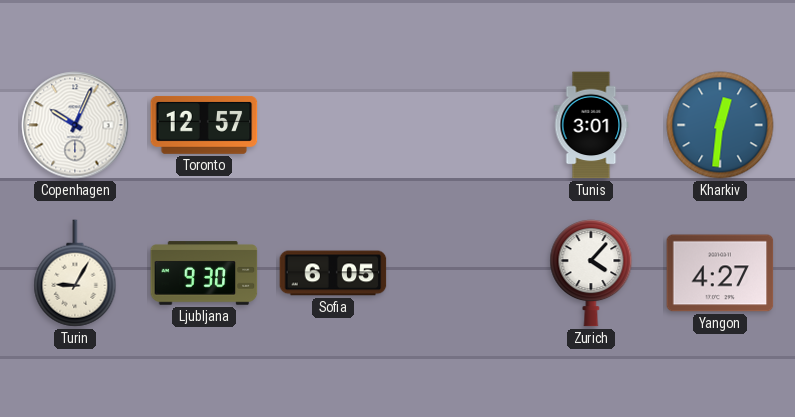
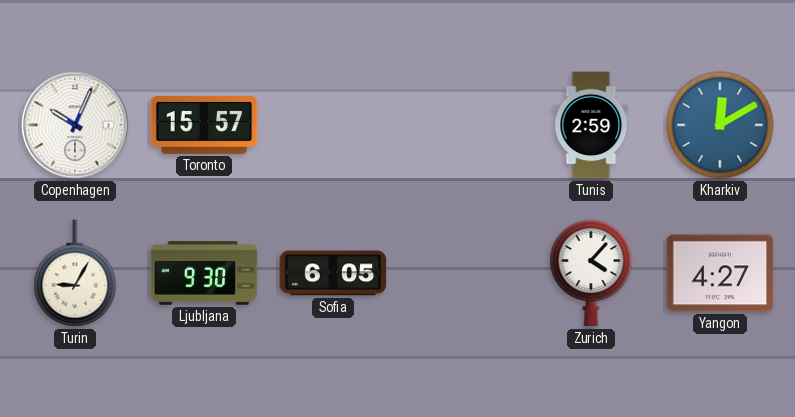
Toronto: 12:57 -> 15:57
Tunis: 3:01 -> 2:59
Kharkiv: 12:31 -> 12:10
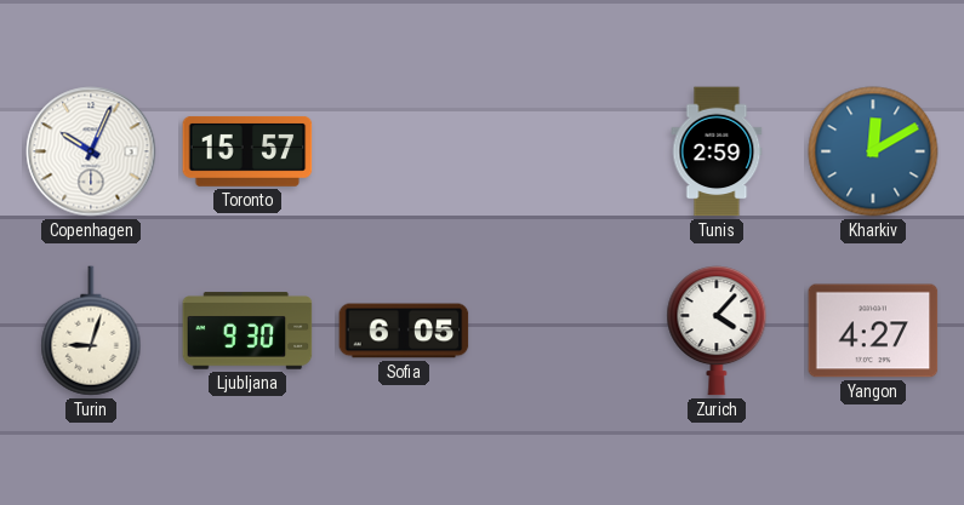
Turin: 9:05 -> 9:03
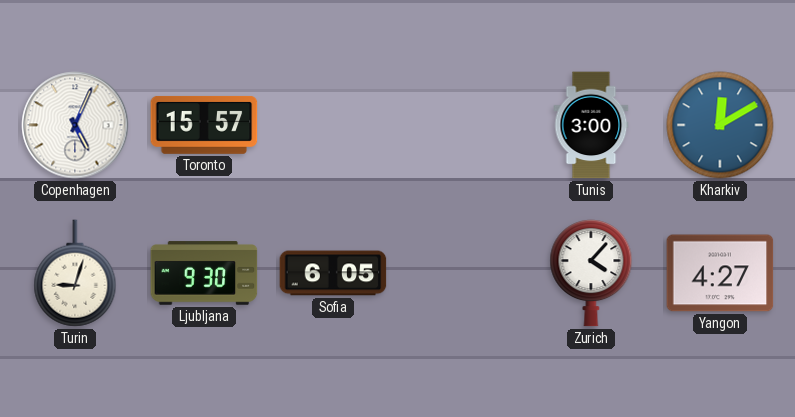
Copenhagen: 10:04 -> 5:04
Tunis: 2:59 -> 3:00
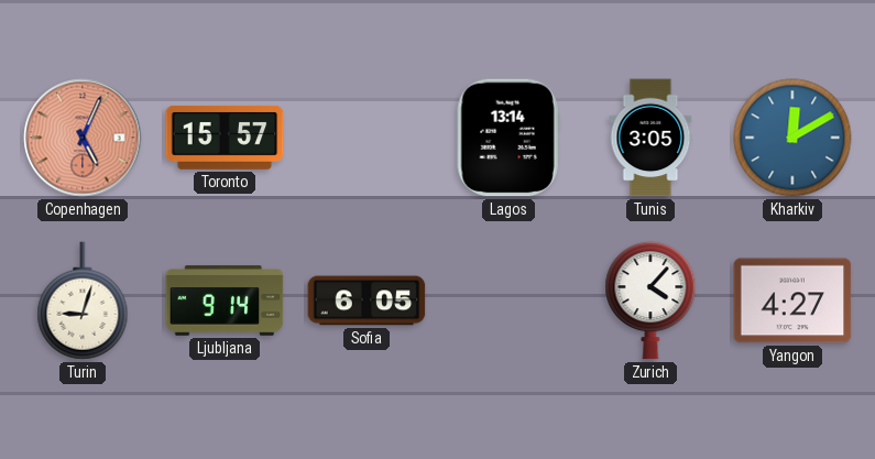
Copenhagen dial: white -> salmon
Lagos: none -> 13:14
Tunis: 3:00 -> 3:05
Ljubljana: 9:30 -> 9:14
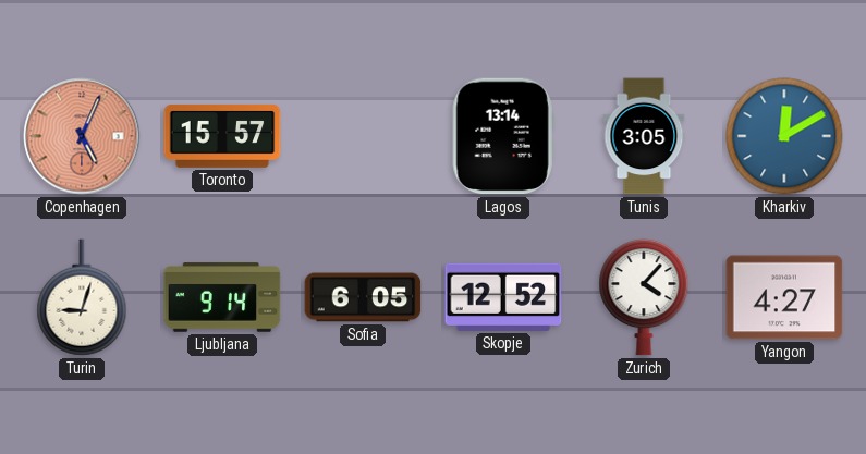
Skopje: none -> 12:52
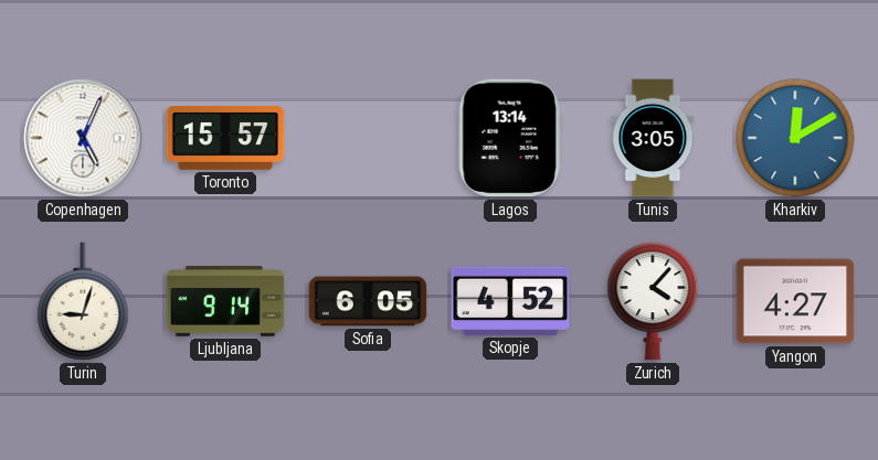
Copenhagen dial: salmon -> white
Skopje: 12:52 -> 4:52
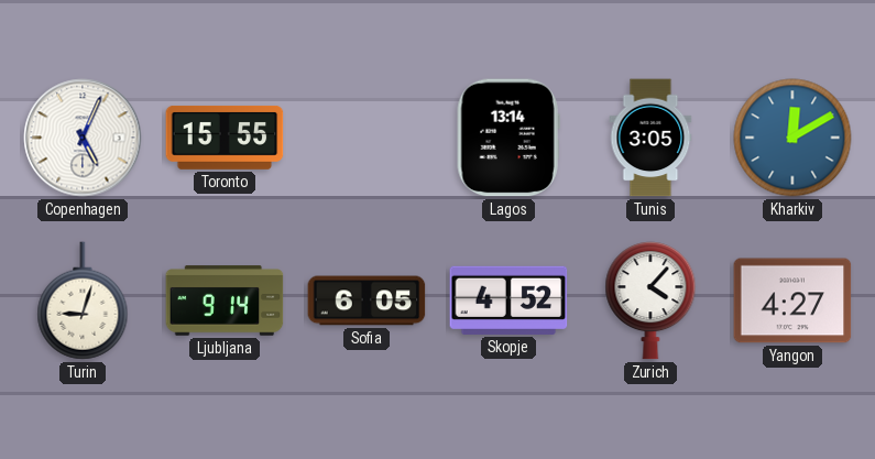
Toronto: 15:57 -> 15:55
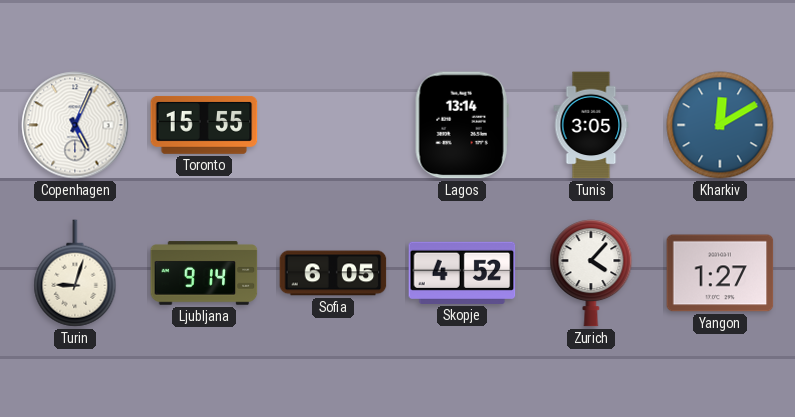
Yangon: 4:27 -> 1:27
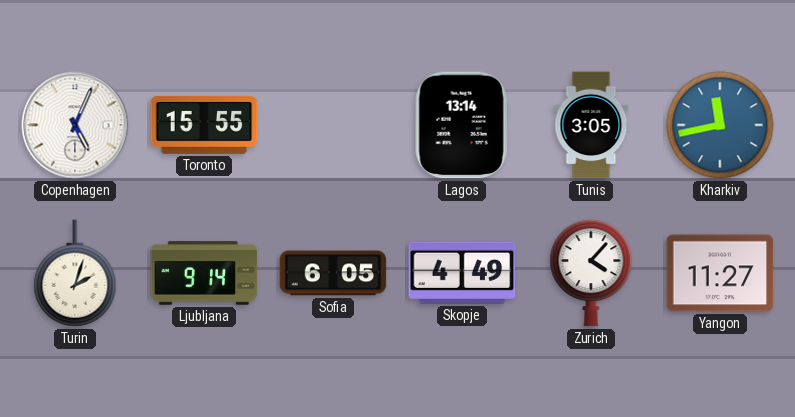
Kharkiv: 12:10 -> 11:43
Turin: 9:03 -> 2:03
Skopje: 4:52 -> 4:49
Yangon: 1:27 -> 11:27
